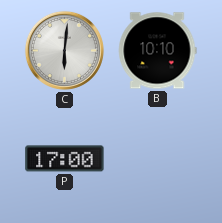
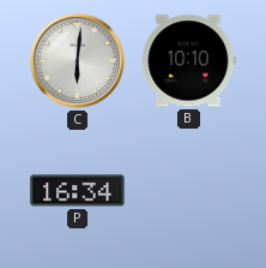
P: 17:00 -> 16:34
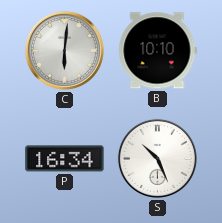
S: none -> 10:26
